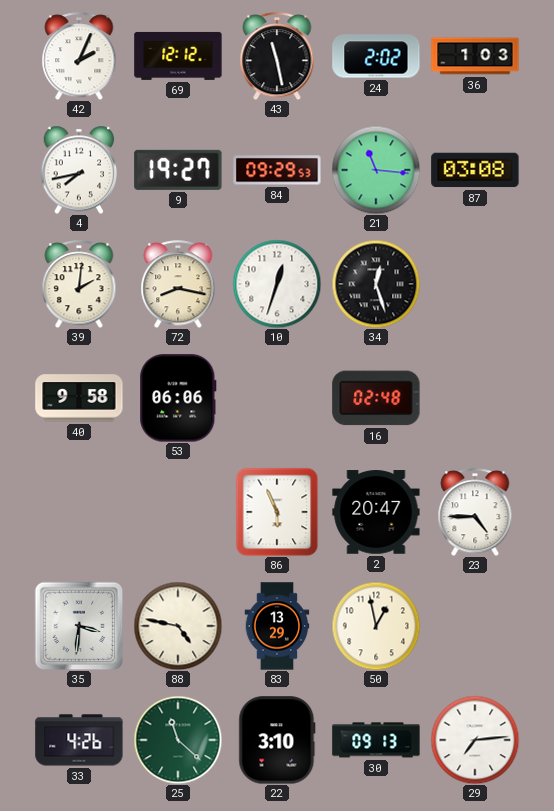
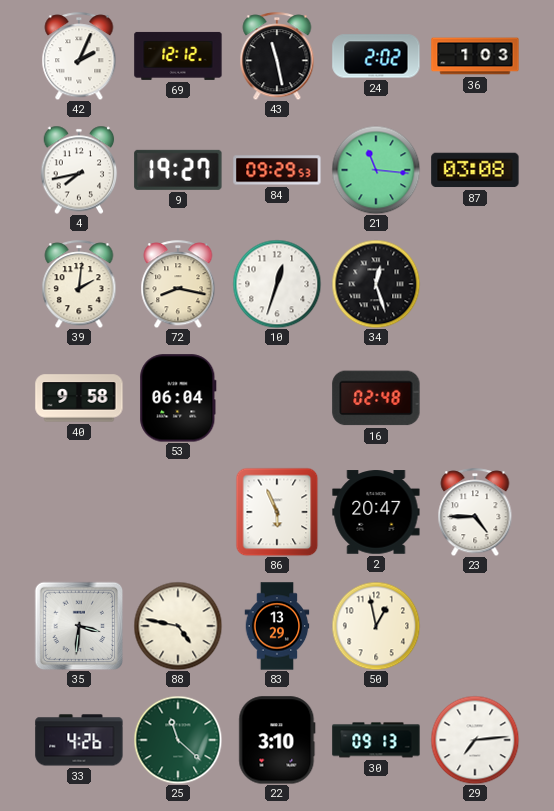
53: 06:06 -> 06:04
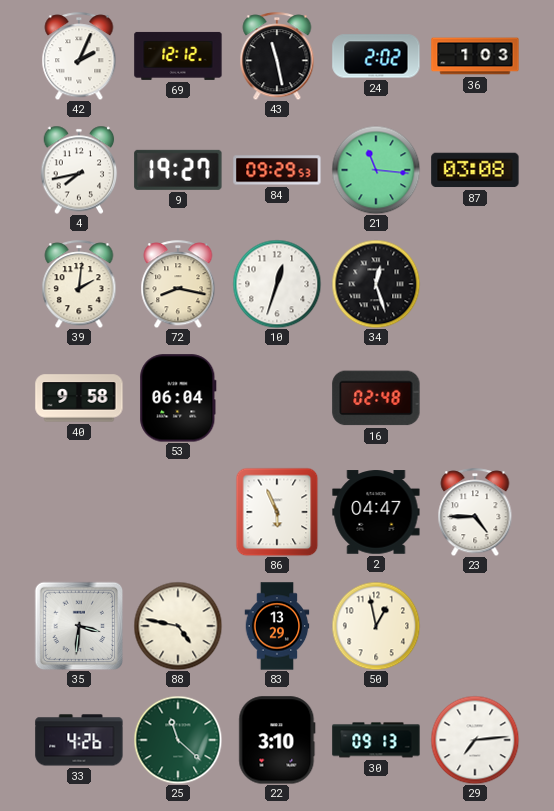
2: 20:47 -> 04:47
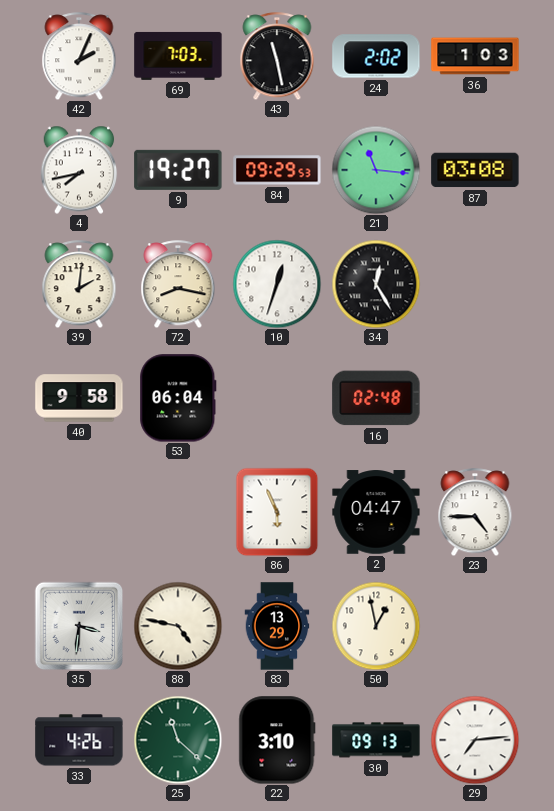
69: 12:12 -> 7:03
34: 12:27 -> 12:25
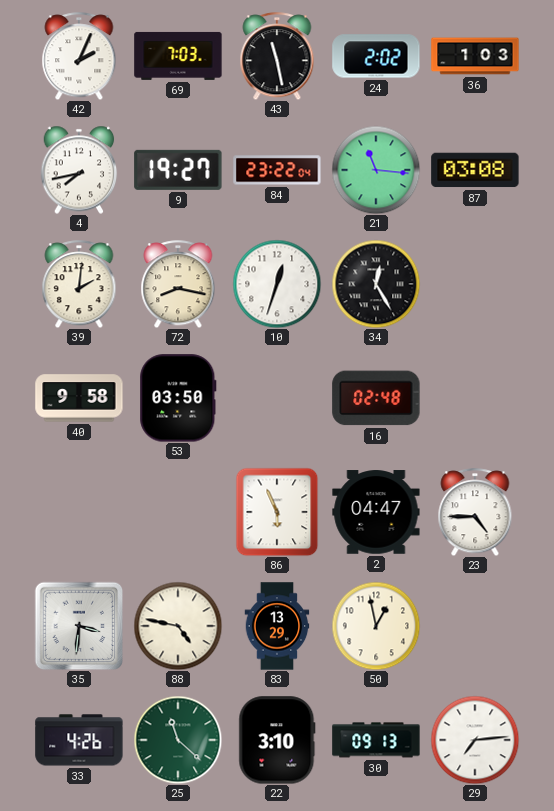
84: 09:29 -> 23:22
53: 06:04 -> 03:50
